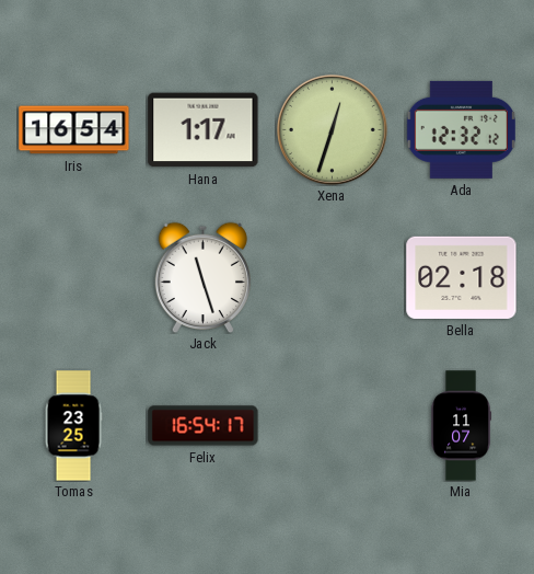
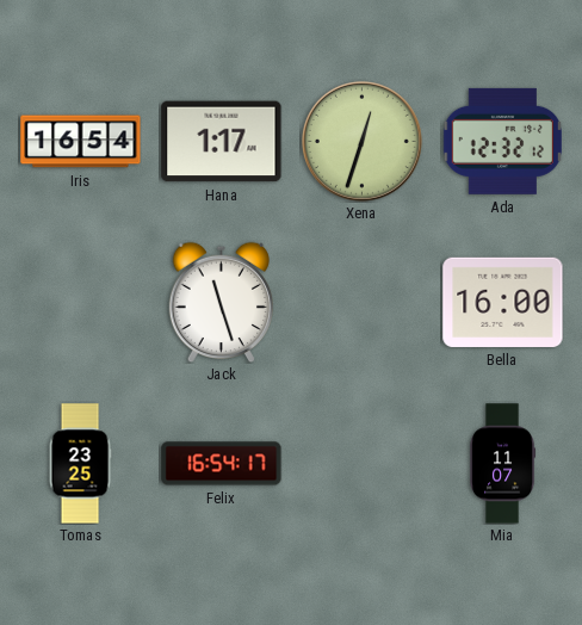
Bella: 02:18 -> 16:00
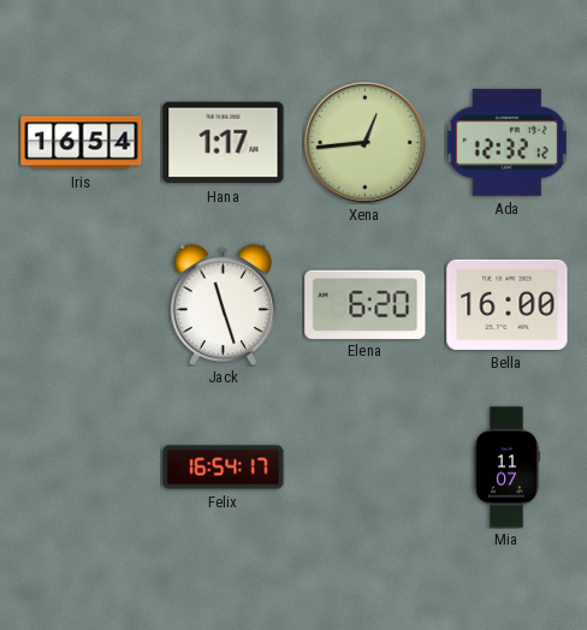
Xena: 12:33 -> 12:44
Elena: none -> 6:20
Tomas: 23:25 -> none
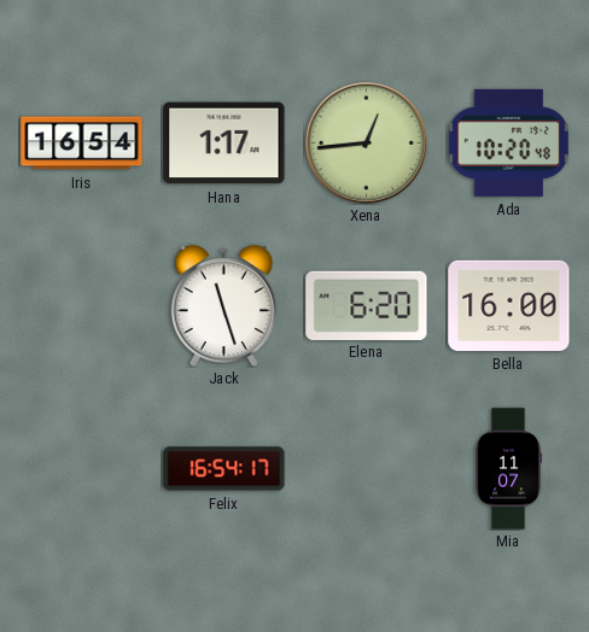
Ada: 12:32 -> 10:20
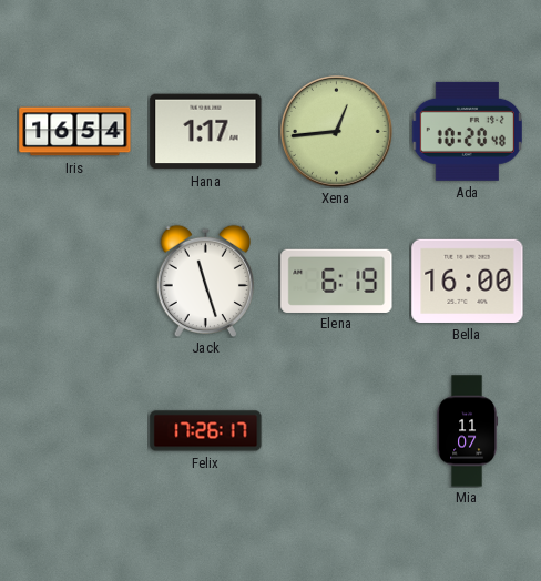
Elena: 6:20 -> 6:19
Felix: 16:54 -> 17:26
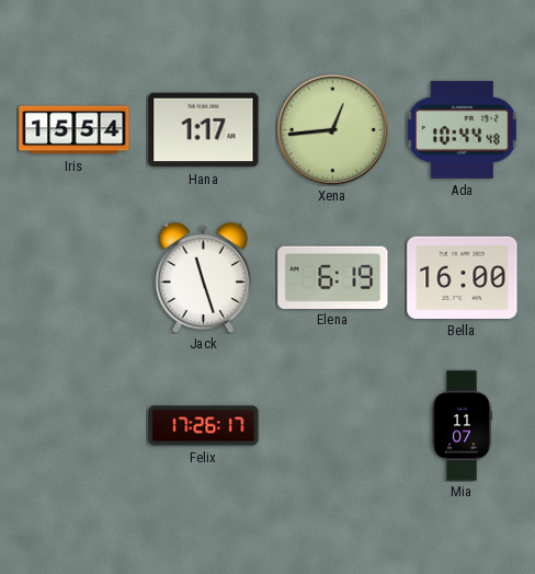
Iris: 16:54 -> 15:54
Ada: 10:20 -> 10:44
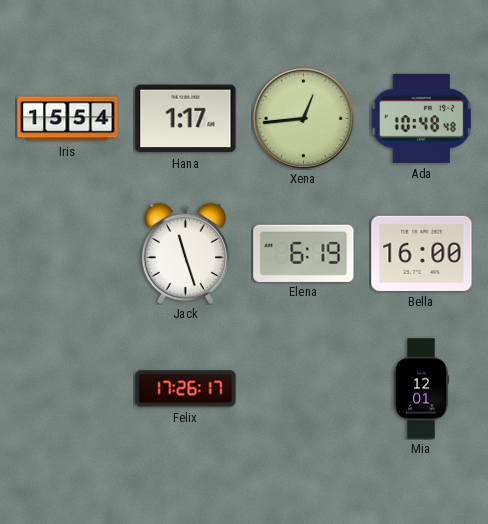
Ada: 10:44 -> 10:48
Mia: 11:07 -> 12:01
